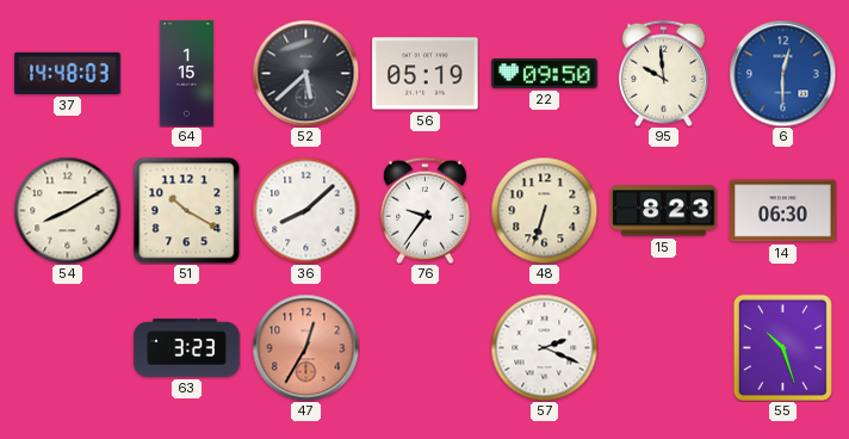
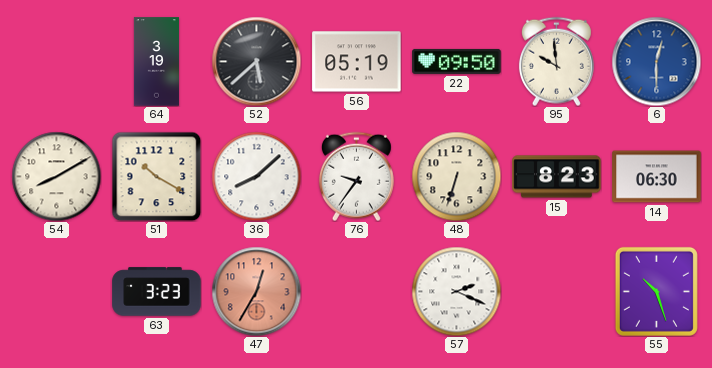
37: 14:48 -> none
64: 1:15 -> 3:19
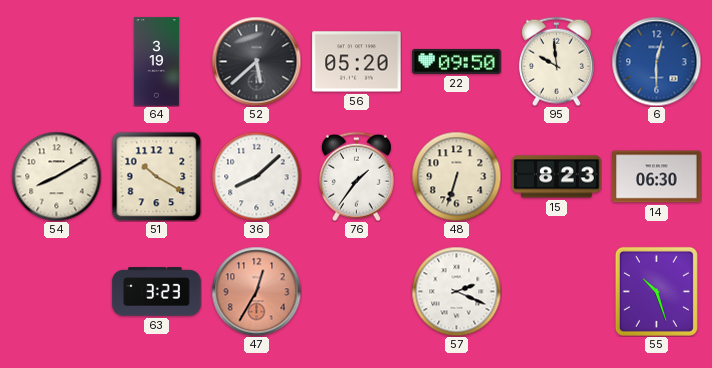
56: 05:19 -> 05:20
76: 9:36 -> 1:36
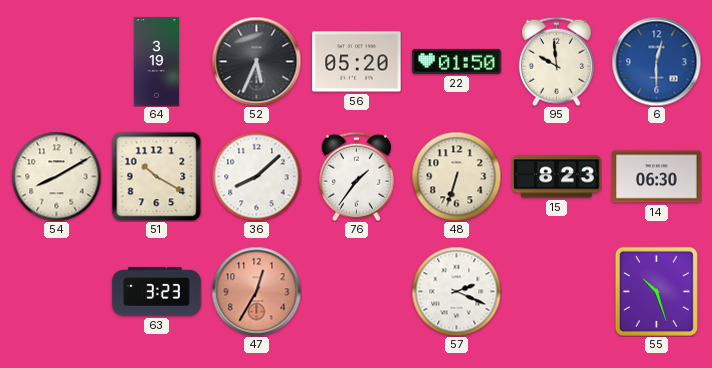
52: 5:38 -> 5:34
22: 09:50 -> 01:50
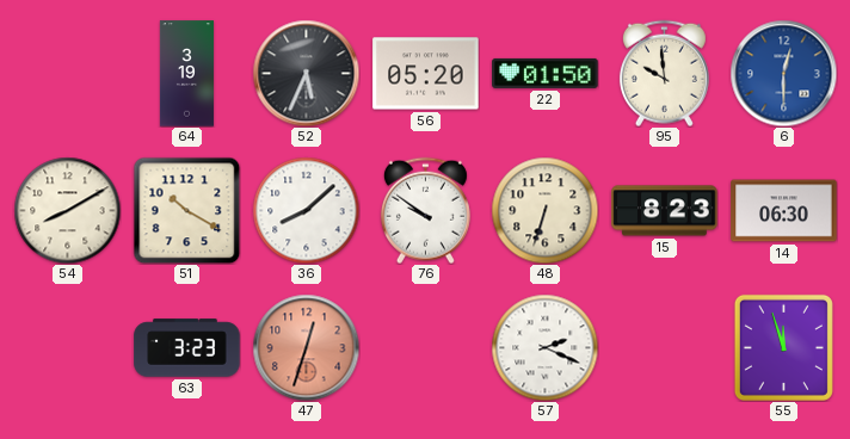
76: 1:36 -> 9:51
47: 12:35 -> 12:33
55: 10:27 -> 11:57
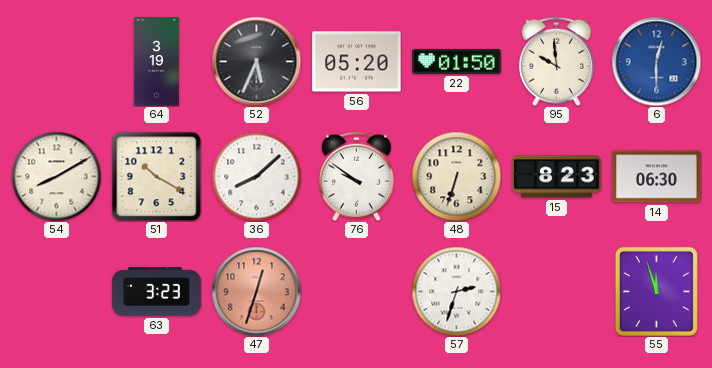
57: 2:19 -> 2:33
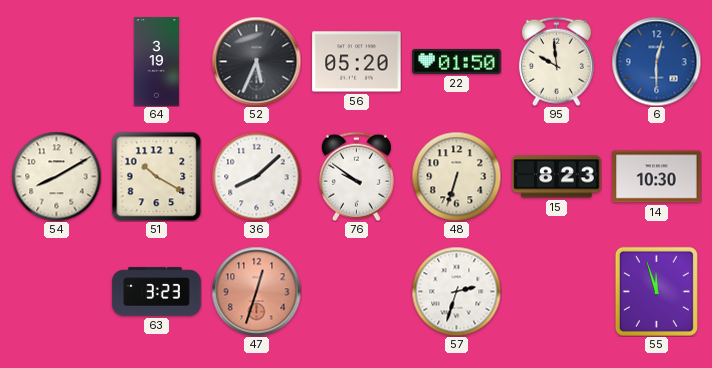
14: 06:30 -> 10:30
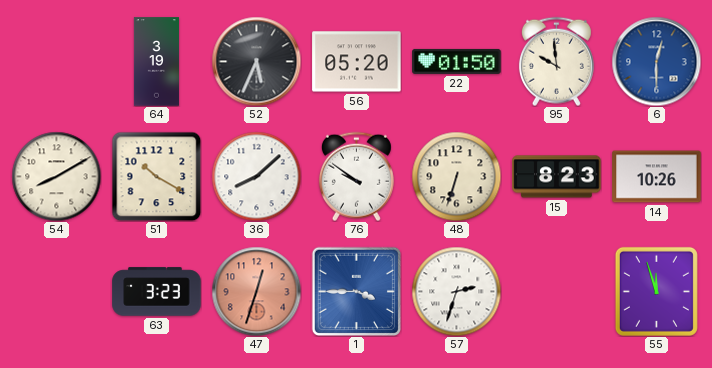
14: 10:30 -> 10:26
1: none -> 3:45
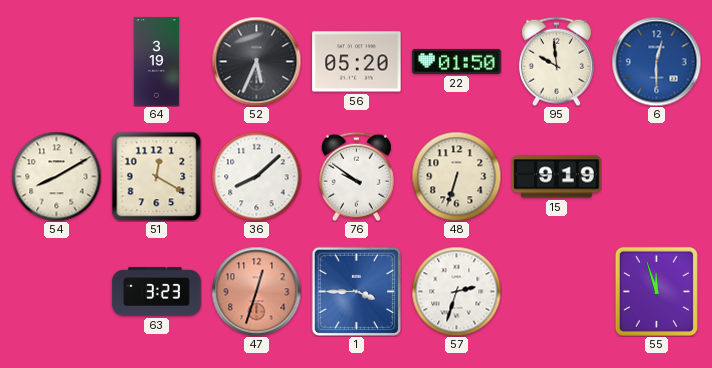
51: 10:20 -> 12:20
15: 8:23 -> 9:19
14: 10:26 -> none
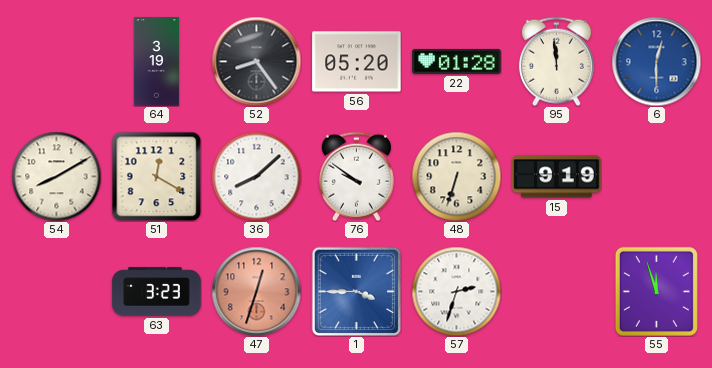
52: 5:34 -> 8:24
22: 01:50 -> 01:28
95: 9:59 -> 11:59
